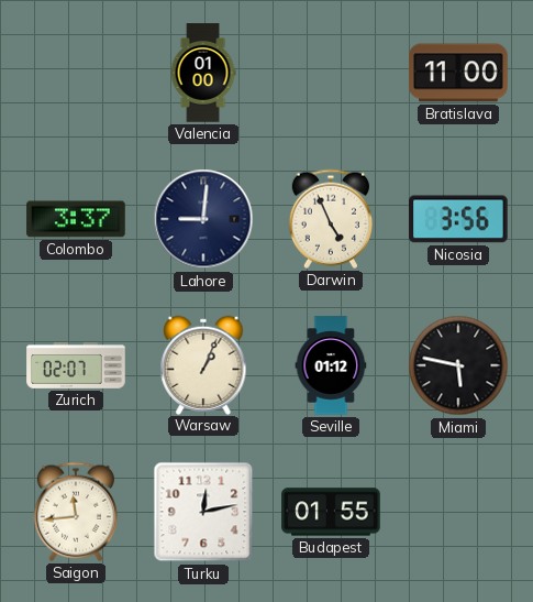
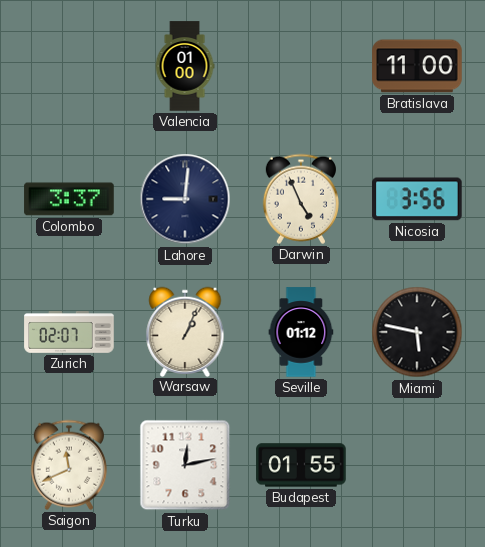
Saigon: 11:44 -> 11:41
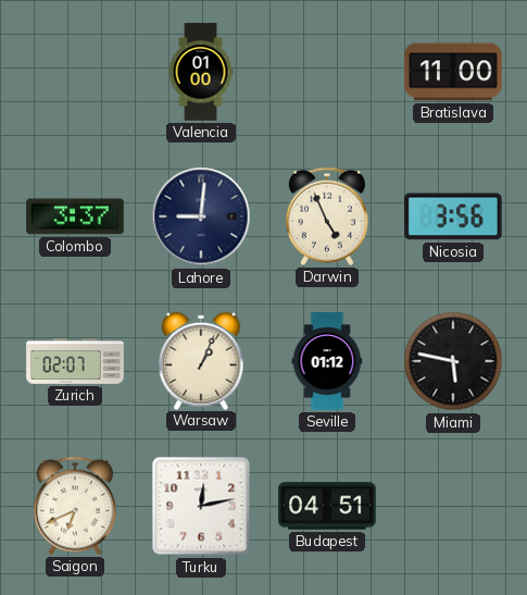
Saigon: 11:41 -> 6:41
Budapest: 01:55 -> 04:51
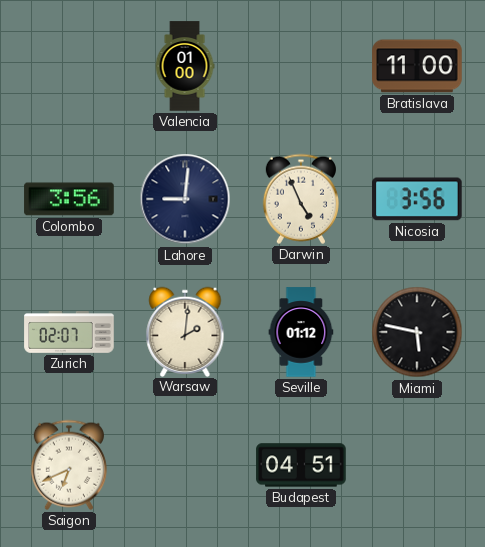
Colombo: 3:37 -> 3:56
Warsaw: 1:04 -> 2:01
Turku: 12:13 -> none
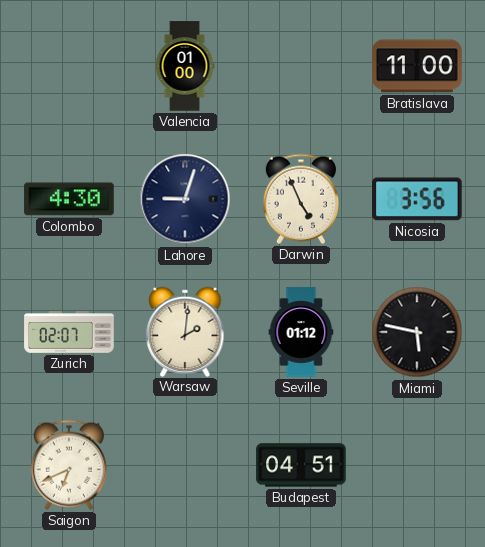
Colombo: 3:56 -> 4:30
Lahore: 9:01 -> 9:03
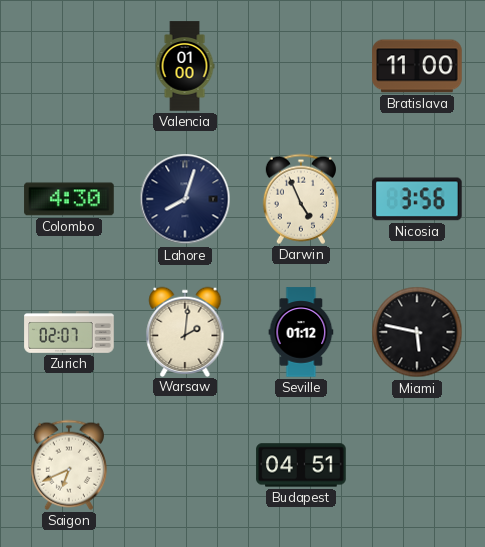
Lahore: 9:03 -> 8:03
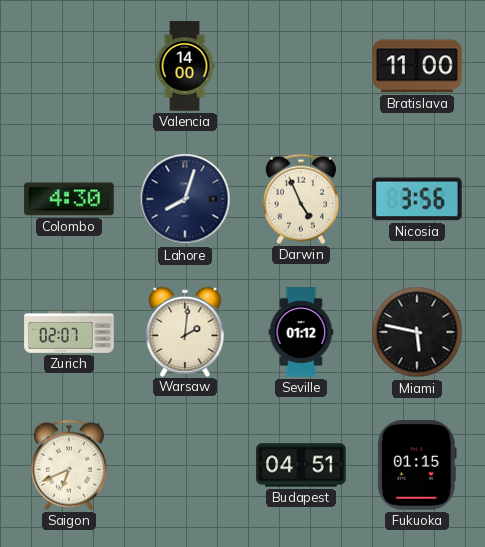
Valencia: 01:00 -> 14:00
Fukuoka: none -> 01:15
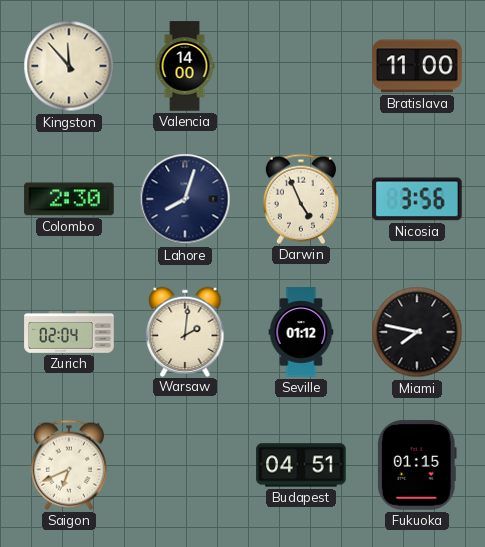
Kingston: none -> 11:53
Colombo: 4:30 -> 2:30
Zurich: 02:07 -> 02:04
Miami: 5:47 -> 7:47
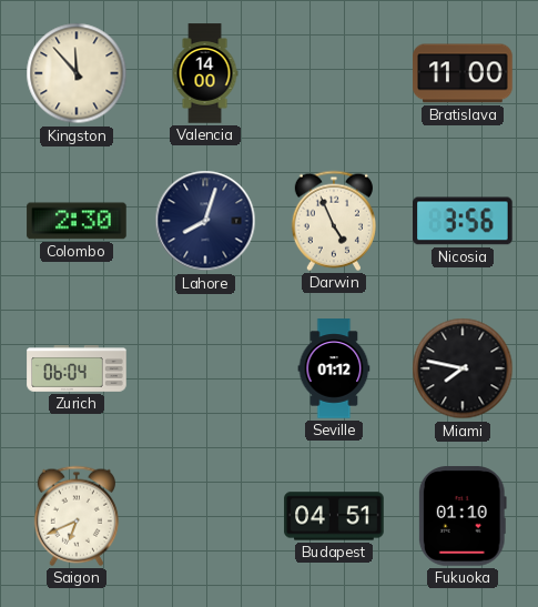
Zurich: 02:04 -> 06:04
Warsaw: 2:01 -> none
Fukuoka: 01:15 -> 01:10
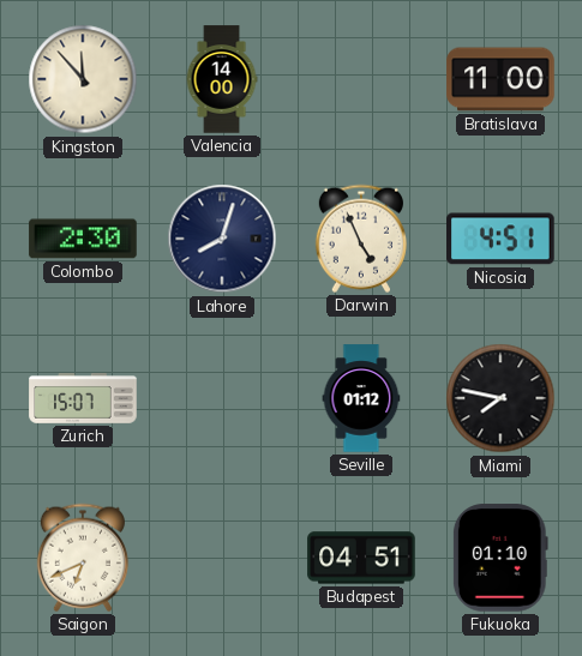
Nicosia: 3:56 -> 4:51
Zurich: 06:04 -> 15:07
